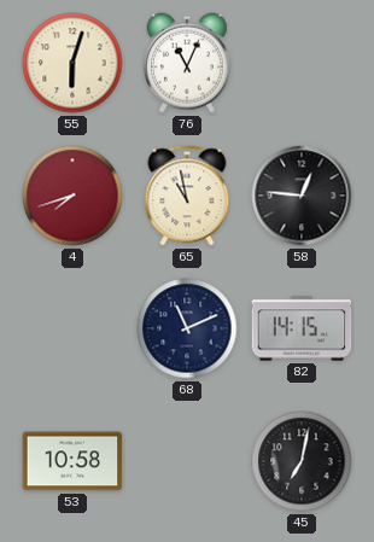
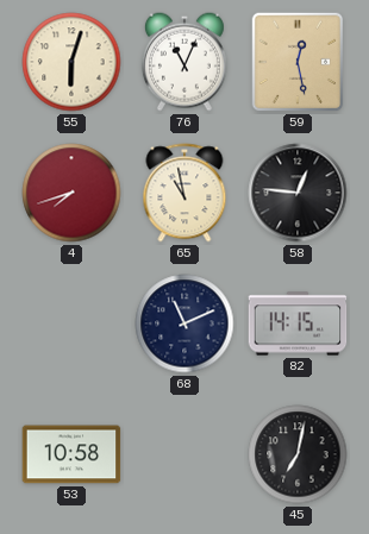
59: none -> 12:28
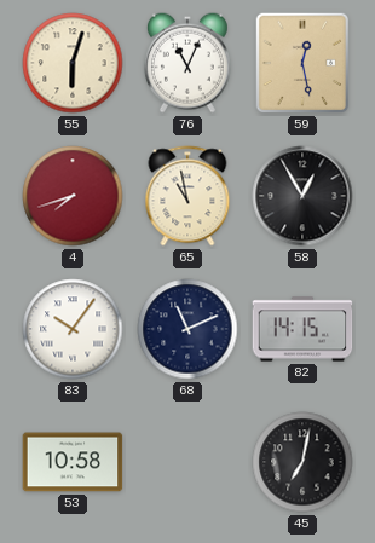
58: 12:46 -> 12:55
83: none -> 10:06
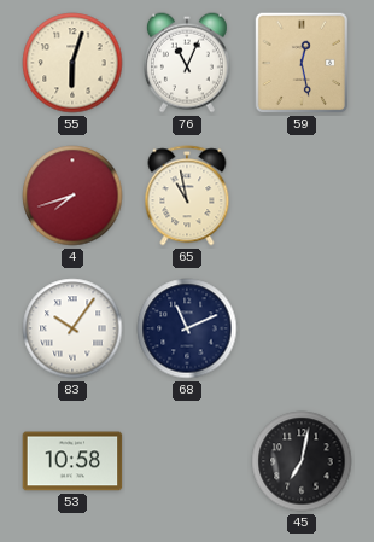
58: 12:55 -> none
82: 14:15 -> none
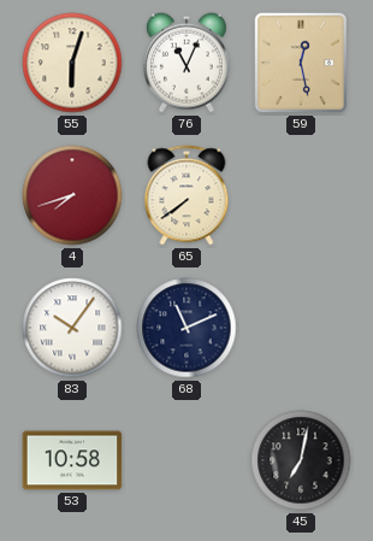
65: 10:58 -> 7:39
